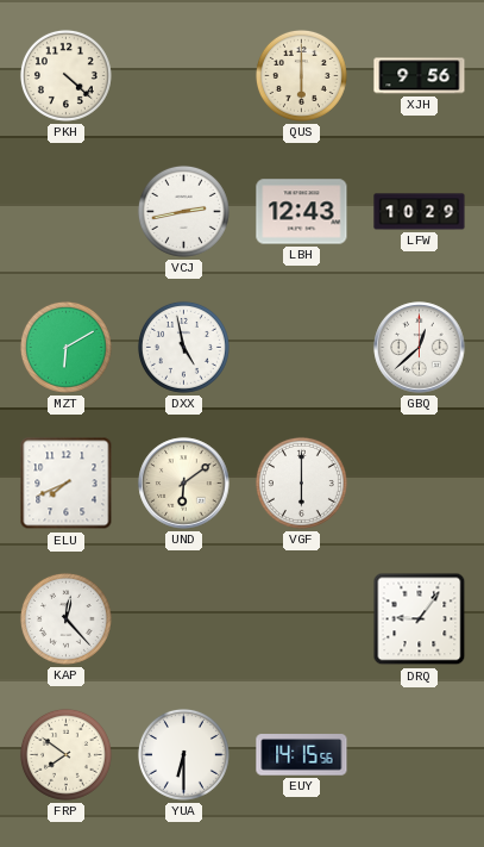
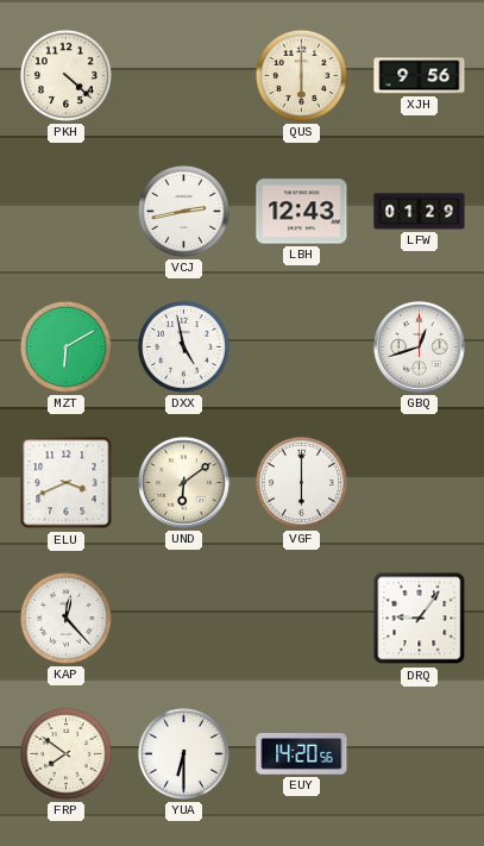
LFW: 10:29 -> 01:29
GBQ: 12:38 -> 12:42
ELU: 7:41 -> 3:41
EUY: 14:15 -> 14:20
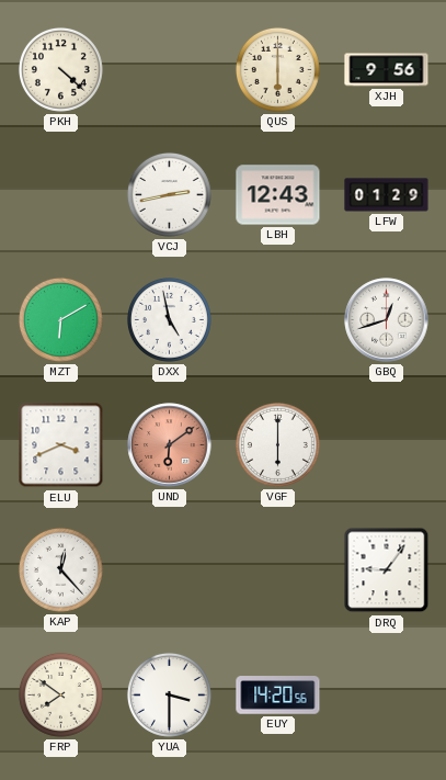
UND dial: cream -> salmon
YUA: 6:30 -> 3:30
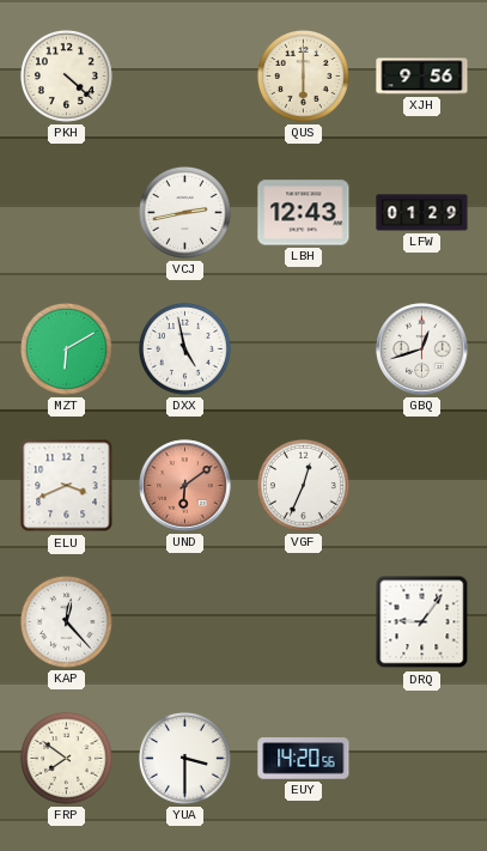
VGF: 6:00 -> 12:34
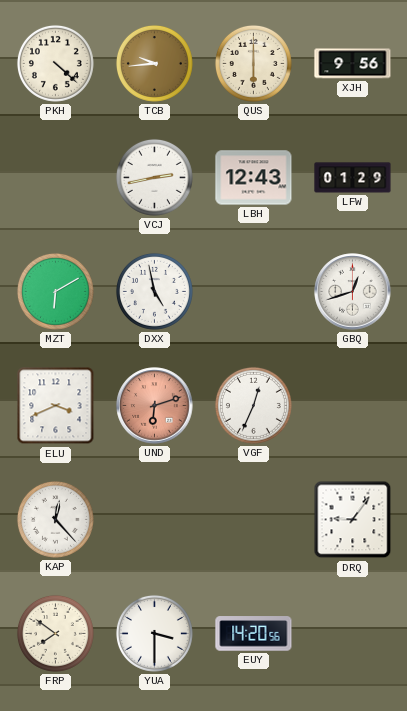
TCB: none -> 9:44
UND: 6:09 -> 6:12
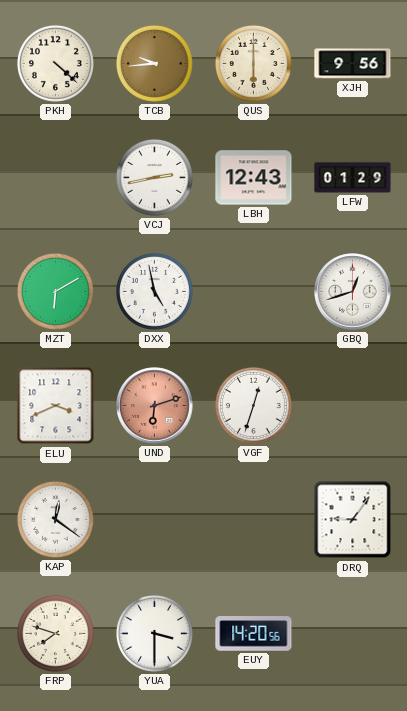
VGF: 12:34 -> 12:33
KAP: 12:23 -> 12:21
FRP: 7:51 -> 7:48
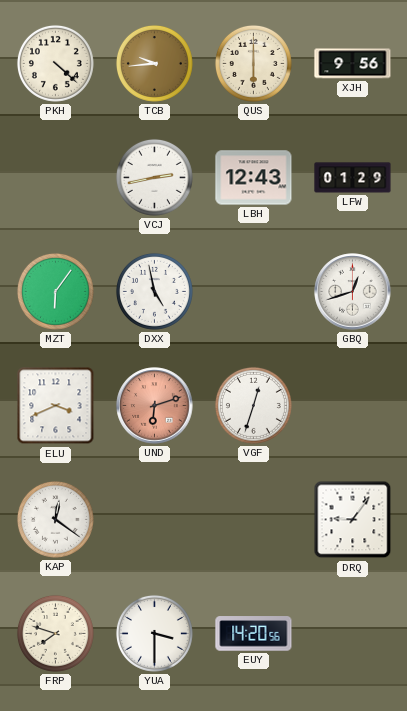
MZT: 6:10 -> 6:06
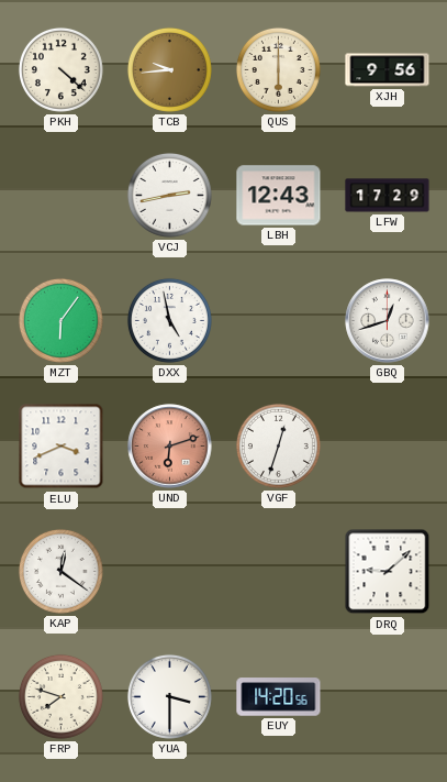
LFW: 01:29 -> 17:29
DRQ: 9:06 -> 9:08
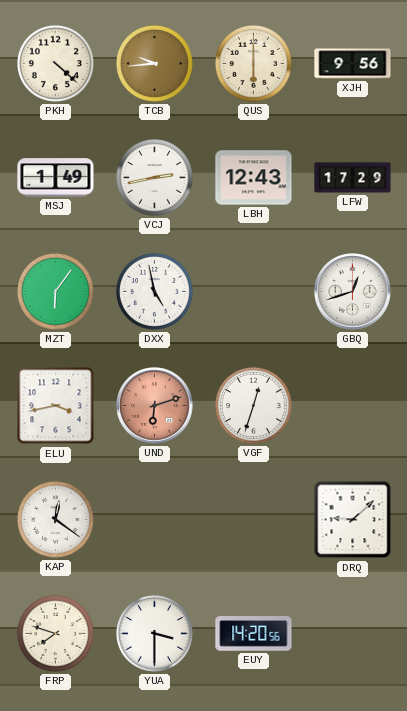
MSJ: none -> 1:49
ELU: 3:41 -> 3:43
